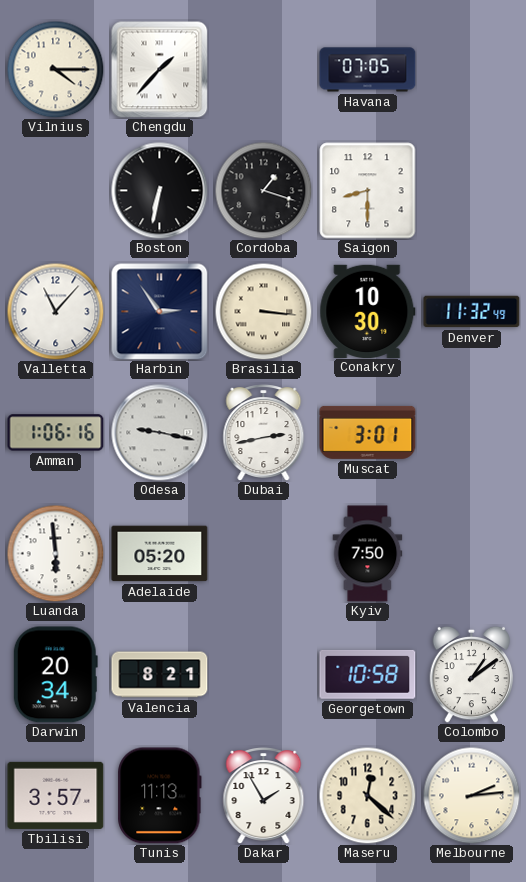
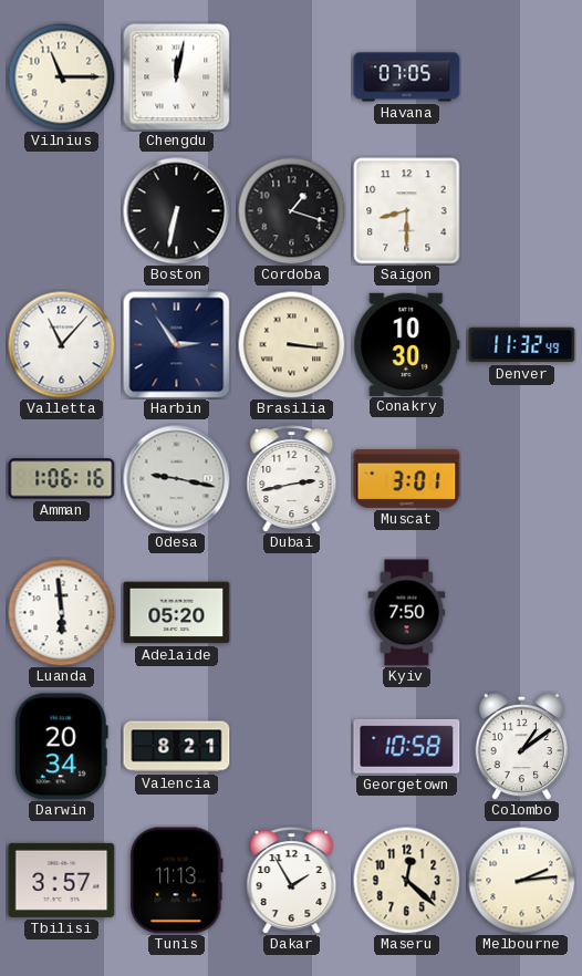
Vilnius: 4:15 -> 11:15
Chengdu: 1:37 -> 12:02
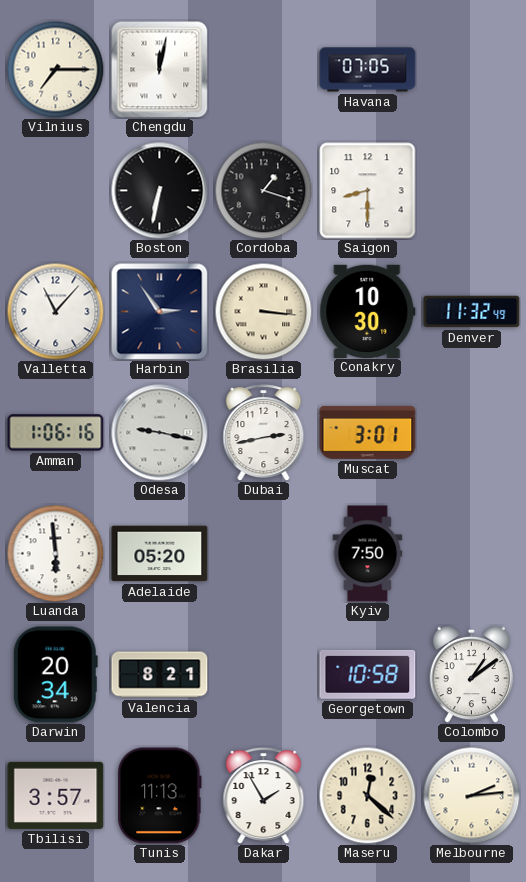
Vilnius: 11:15 -> 7:15
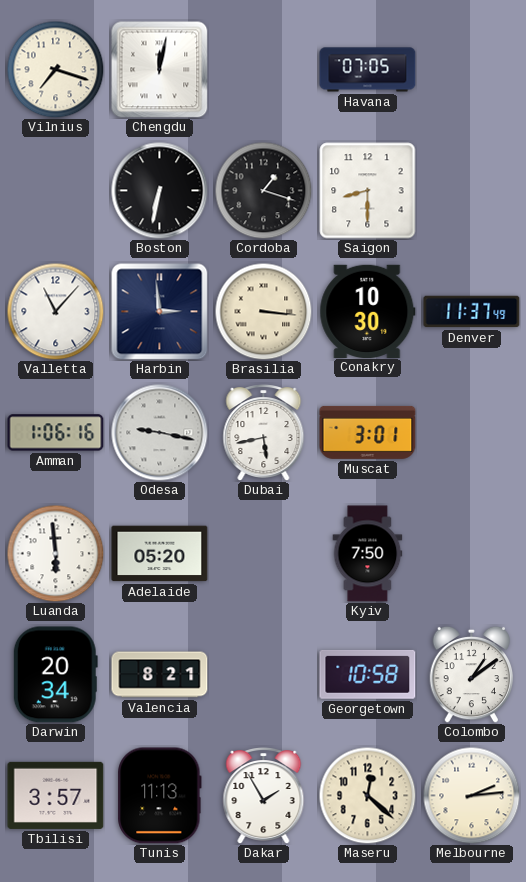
Vilnius: 7:15 -> 7:18
Harbin: 2:54 -> 2:59
Denver: 11:32 -> 11:37
Dubai: 2:43 -> 5:43
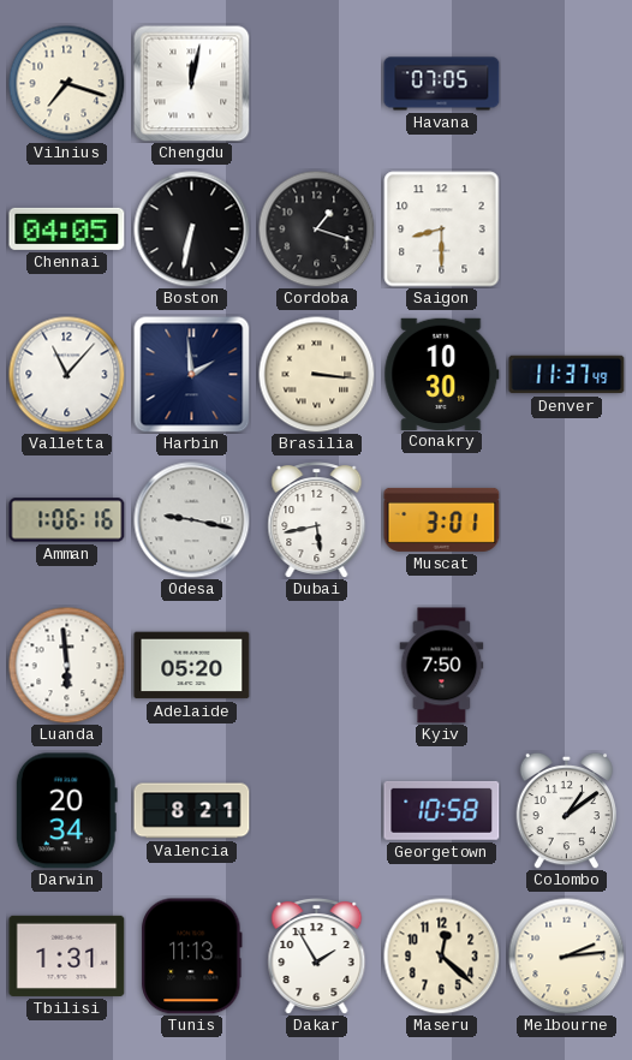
Chennai: none -> 04:05
Harbin: 2:59 -> 1:59
Tbilisi: 3:57 -> 1:31
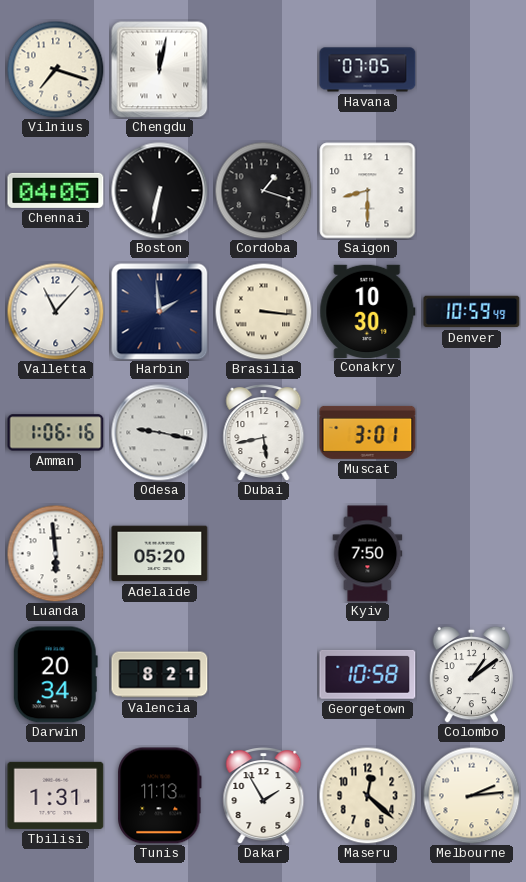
Denver: 11:37 -> 10:59
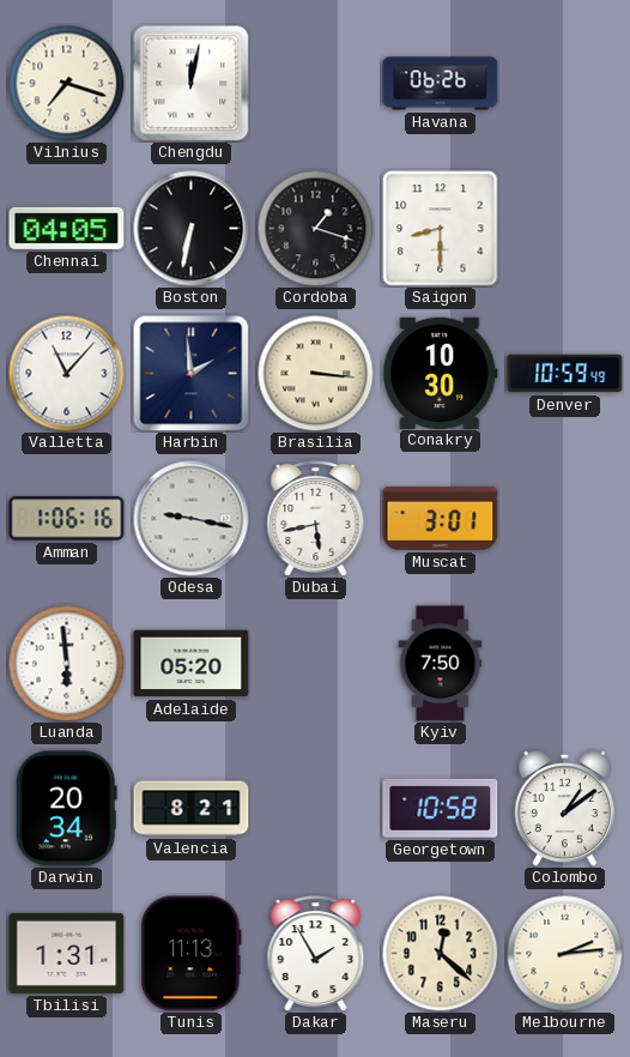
Havana: 07:05 -> 06:26
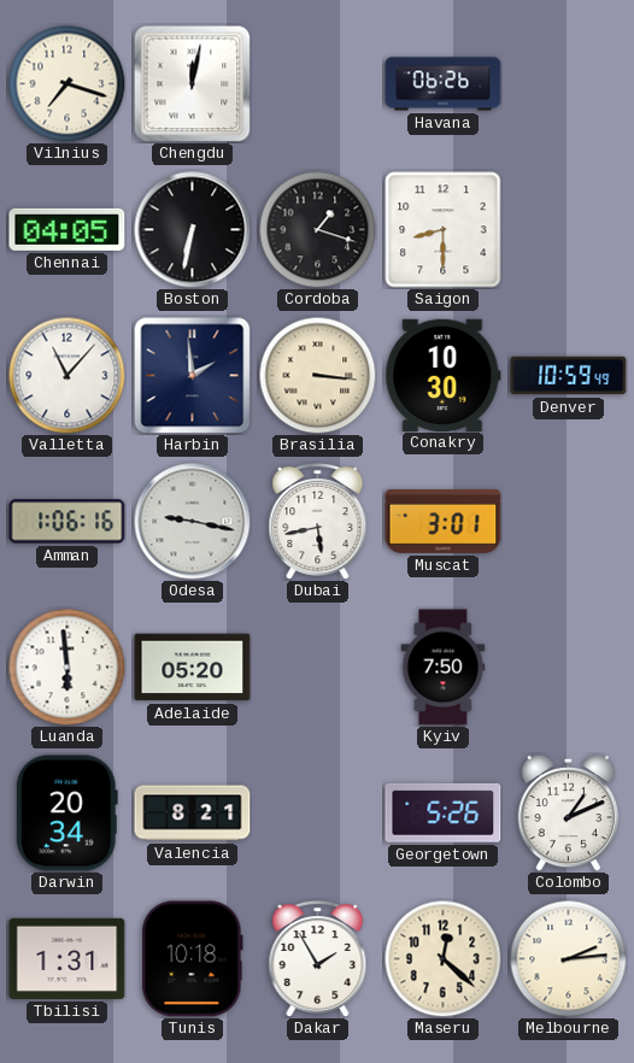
Georgetown: 10:58 -> 5:26
Colombo: 1:09 -> 1:11
Tunis: 11:13 -> 10:18
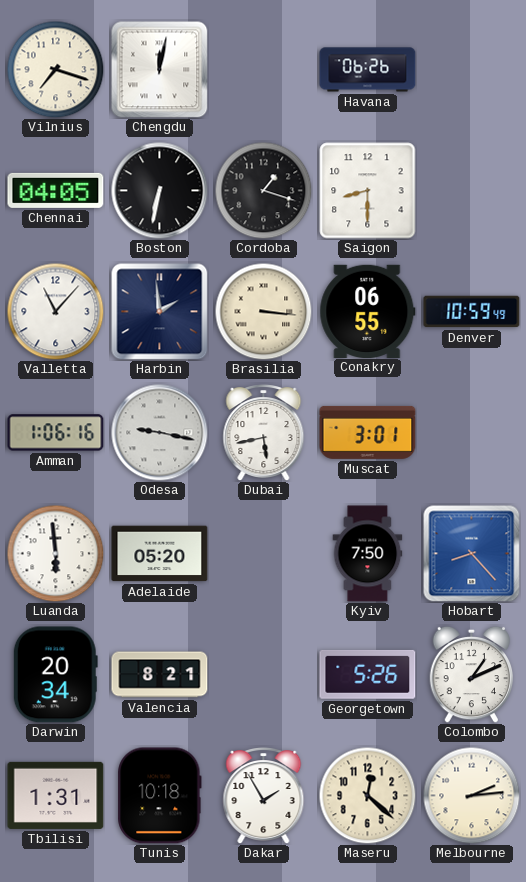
Conakry: 10:30 -> 06:55
Hobart: none -> 8:23
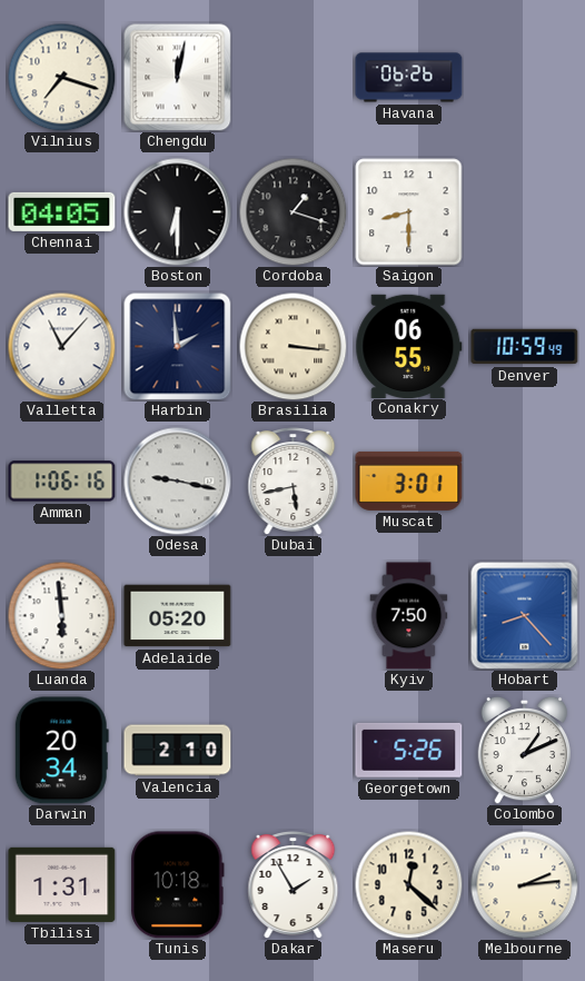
Boston: 6:32 -> 6:30
Valencia: 8:21 -> 2:10
